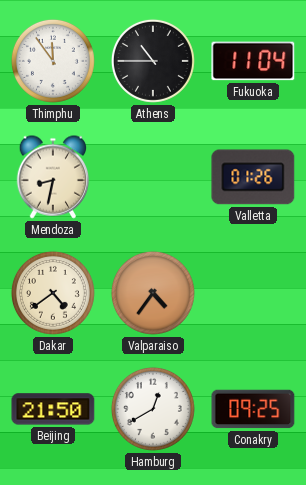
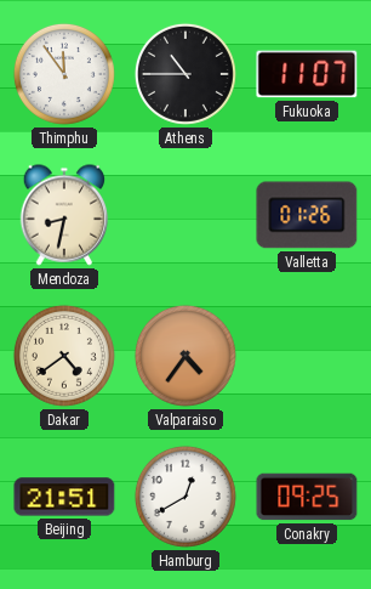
Fukuoka: 11:04 -> 11:07
Beijing: 21:50 -> 21:51
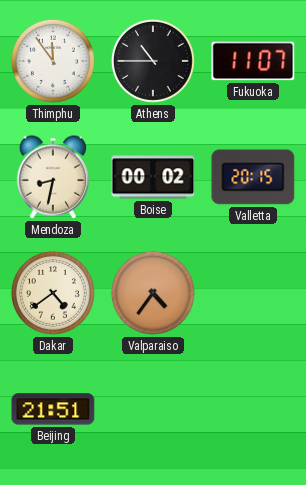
Boise: none -> 00:02
Valletta: 01:26 -> 20:15
Hamburg: 12:40 -> none
Conakry: 09:25 -> none
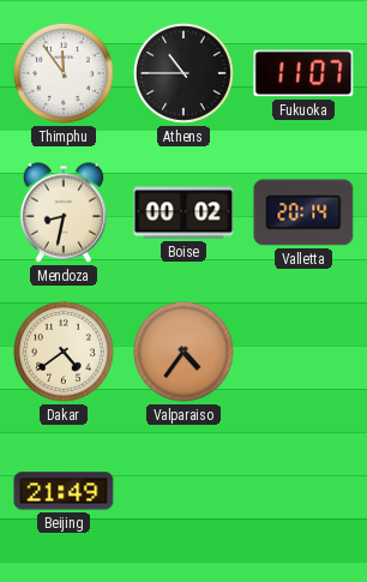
Valletta: 20:15 -> 20:14
Beijing: 21:51 -> 21:49
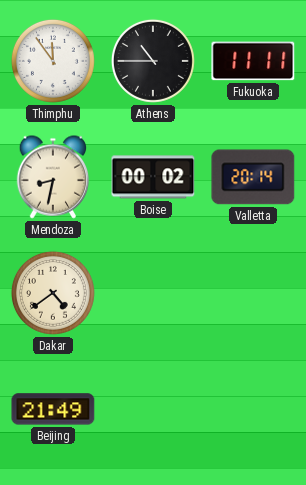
Fukuoka: 11:07 -> 11:11
Valparaiso: 4:36 -> none
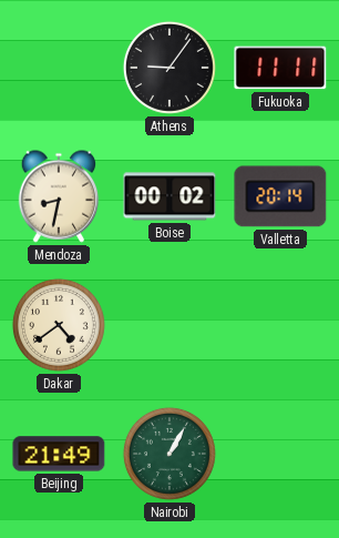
Thimphu: 11:54 -> none
Athens: 10:45 -> 9:06
Nairobi: none -> 1:05
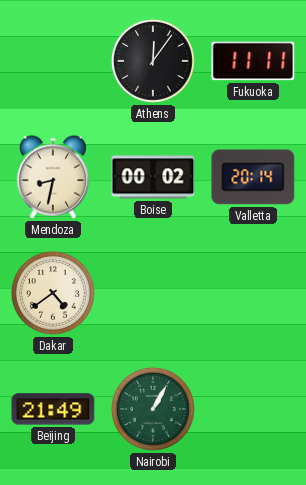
Athens: 9:06 -> 12:06
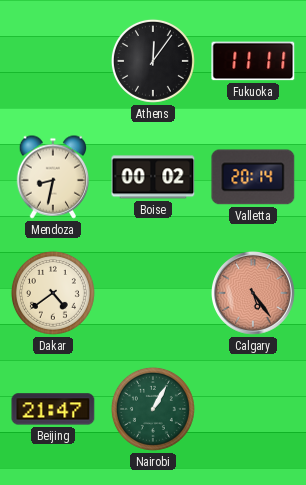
Calgary: none -> 5:24
Beijing: 21:49 -> 21:47
